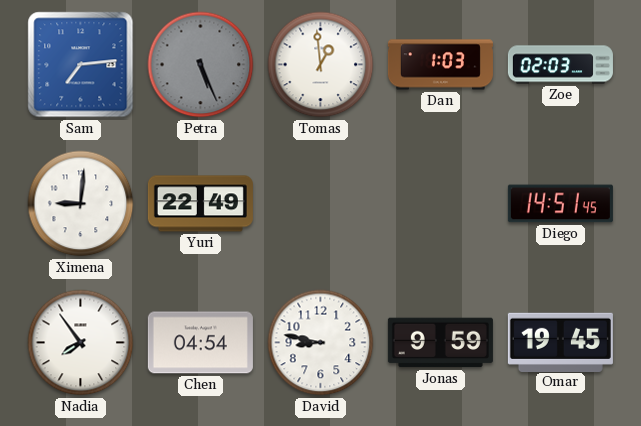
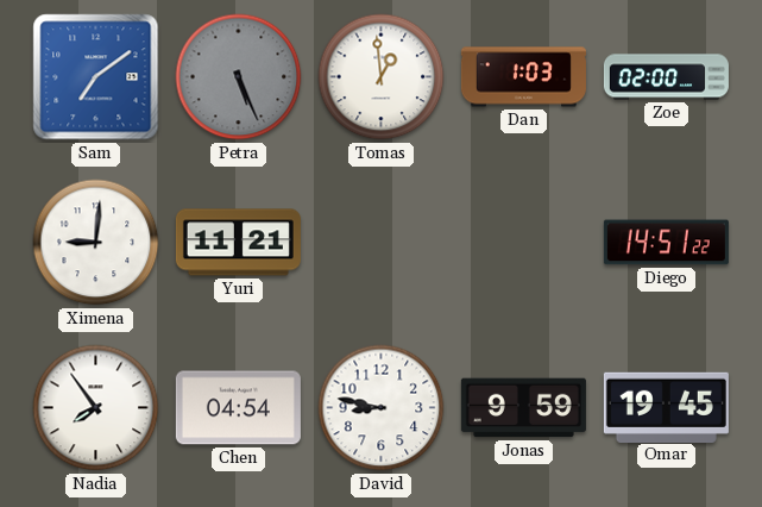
Sam: 7:14 -> 7:09
Zoe: 02:03 -> 02:00
Yuri: 22:49 -> 11:21
Diego: 14:51:45 -> 14:51:22
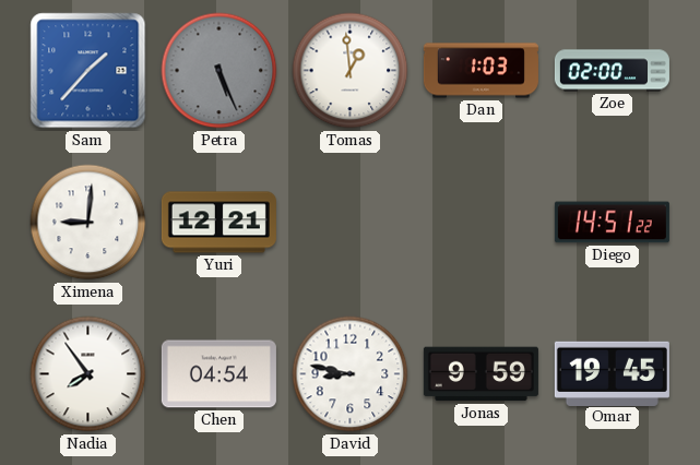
Sam: 7:09 -> 1:37
Yuri: 11:21 -> 12:21
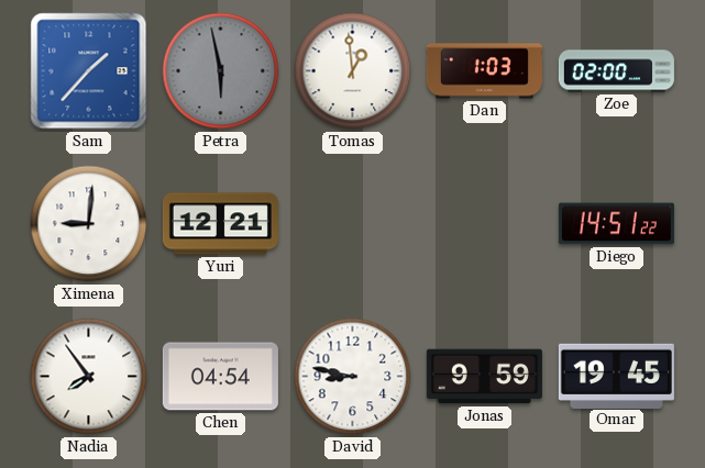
Petra: 5:26 -> 5:58
